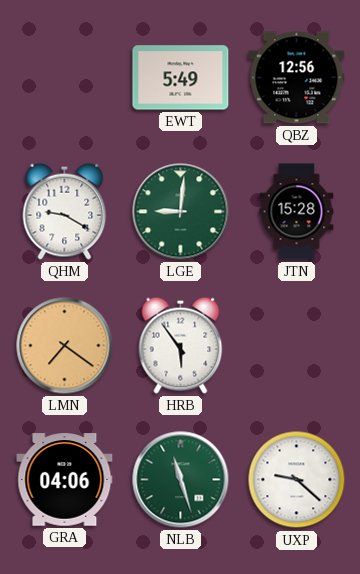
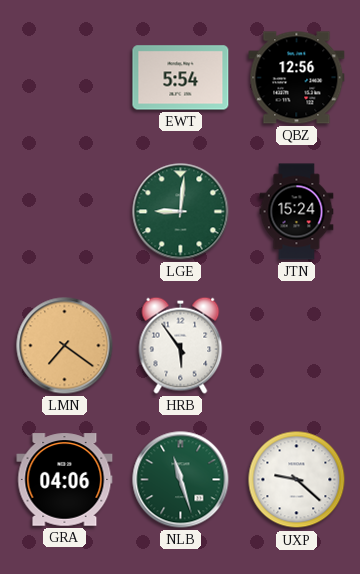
EWT: 5:49 -> 5:54
QHM: 9:20 -> none
JTN: 15:28 -> 15:24
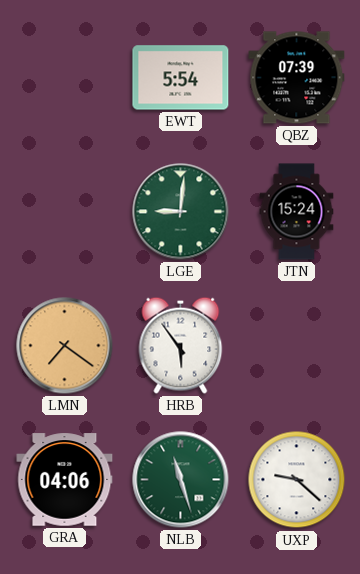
QBZ: 12:56 -> 07:39
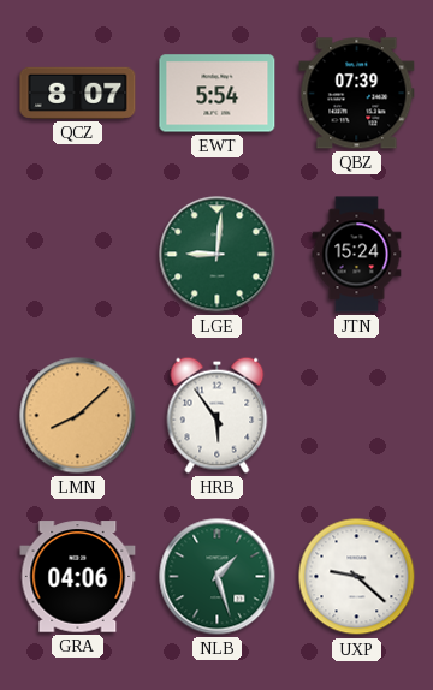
QCZ: none -> 8:07
LMN: 7:21 -> 8:08
NLB: 11:27 -> 1:27
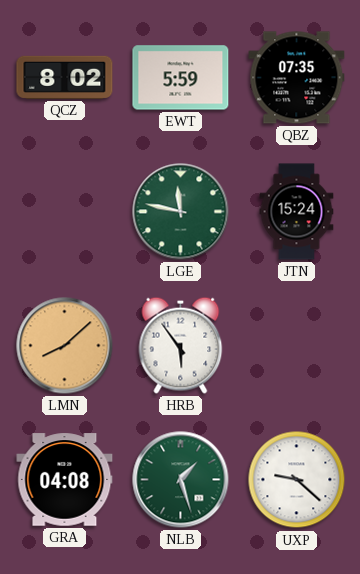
QCZ: 8:07 -> 8:02
EWT: 5:54 -> 5:59
QBZ: 07:39 -> 07:35
LGE: 9:01 -> 11:47
GRA: 04:06 -> 04:08
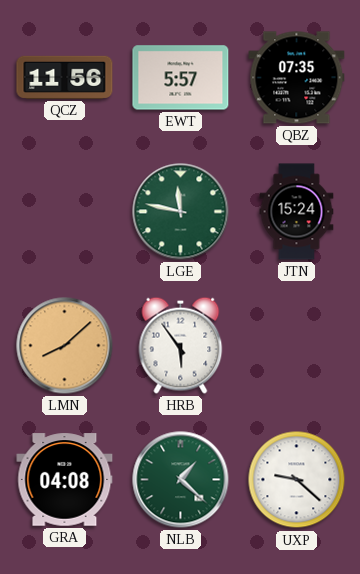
QCZ: 8:02 -> 11:56
EWT: 5:59 -> 5:57
NLB: 1:27 -> 1:22
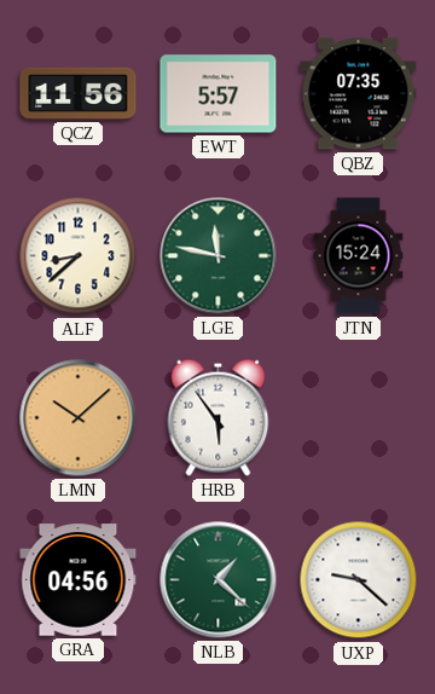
ALF: none -> 8:38
LMN: 8:08 -> 10:08
GRA: 04:08 -> 04:56
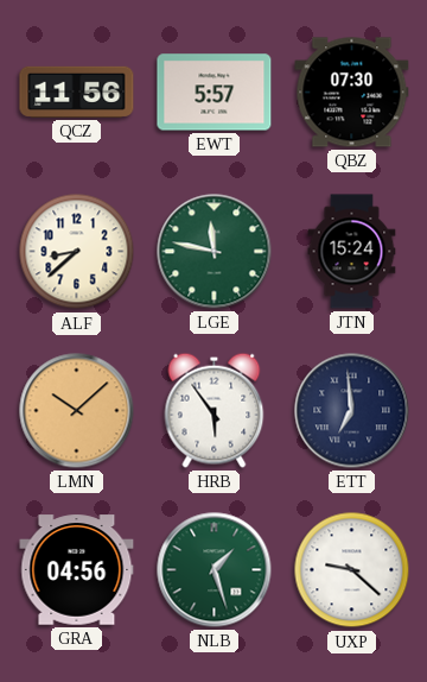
QBZ: 07:35 -> 07:30
ETT: none -> 6:59
NLB: 1:22 -> 1:27
